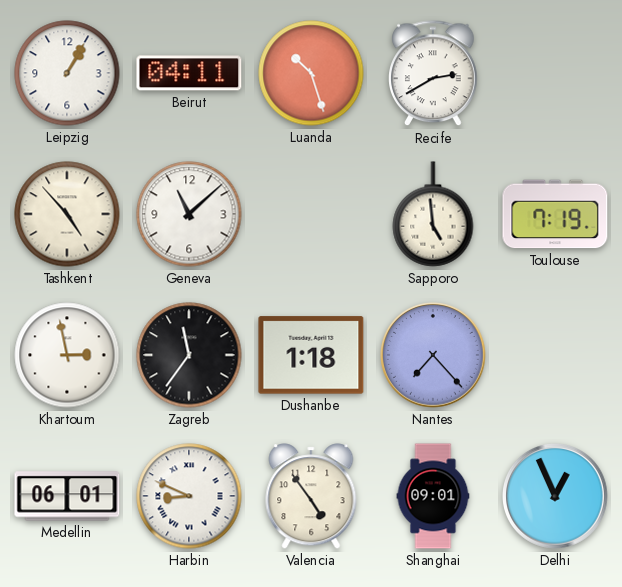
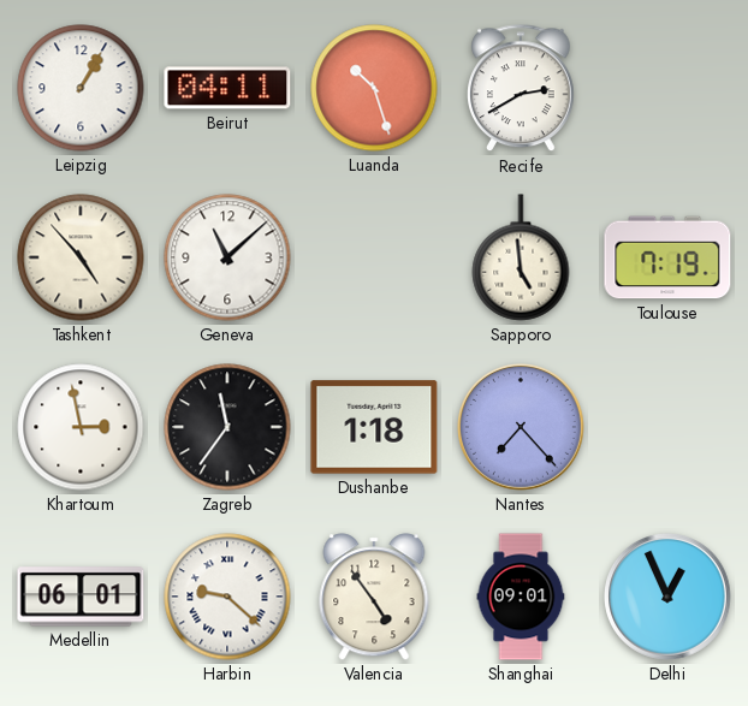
Harbin: 8:49 -> 9:22
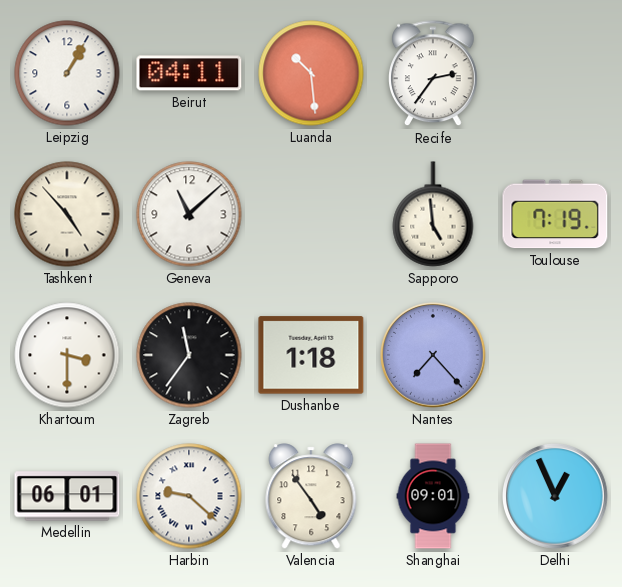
Luanda: 10:27 -> 10:29
Recife: 2:40 -> 2:36
Khartoum: 2:58 -> 3:30
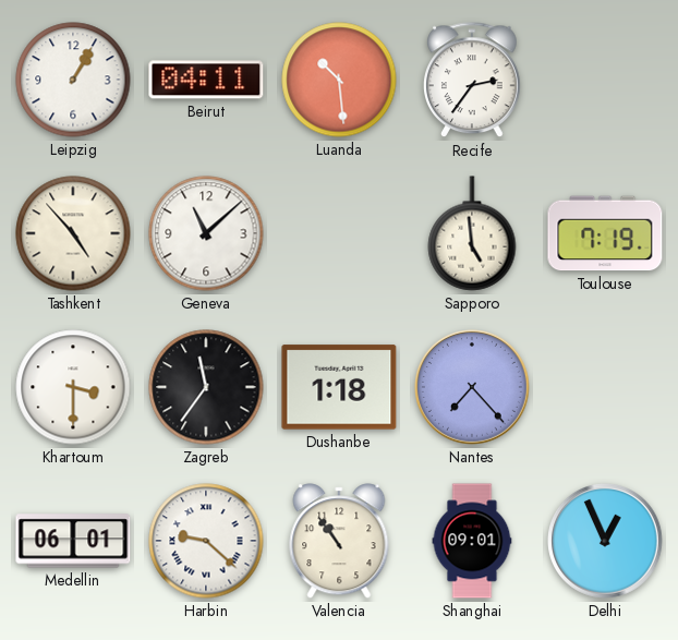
Valencia: 4:54 -> 10:54
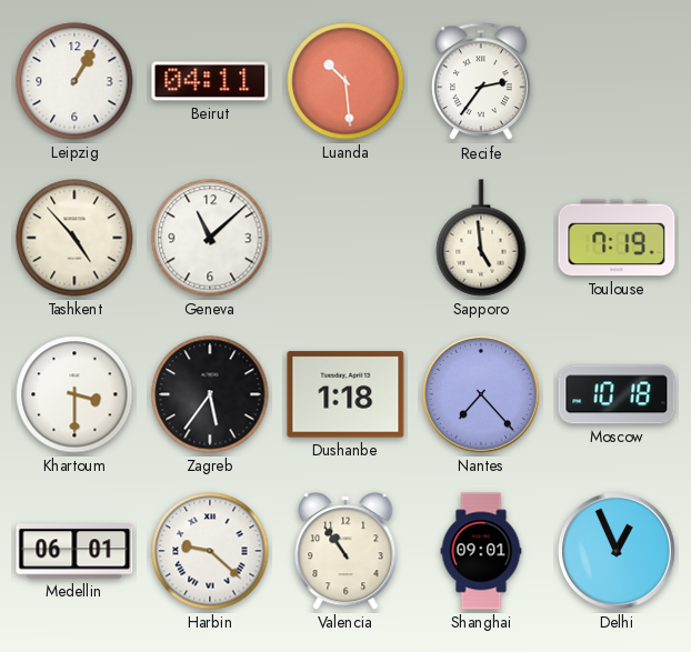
Zagreb: 11:36 -> 5:36
Moscow: none -> 10:18
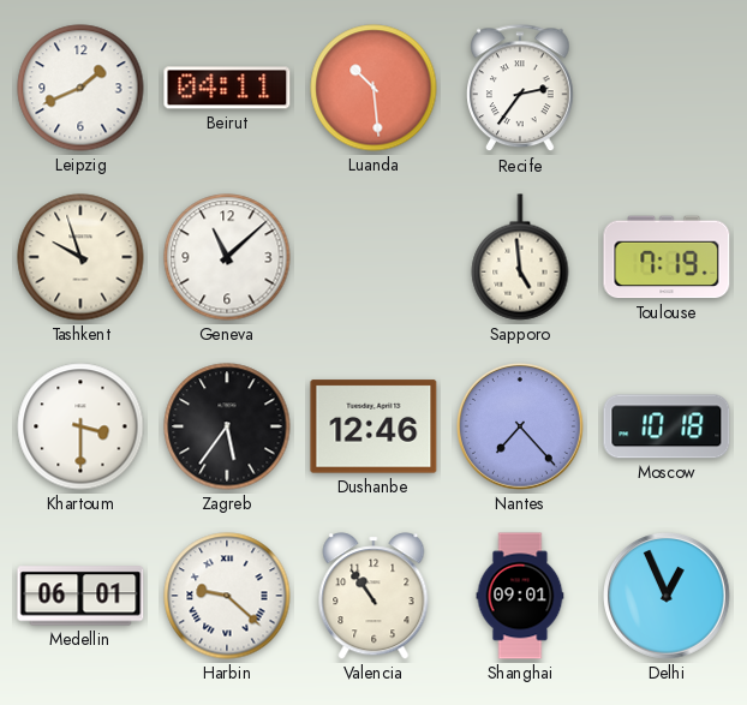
Leipzig: 1:05 -> 1:41
Tashkent: 4:53 -> 9:57
Dushanbe: 1:18 -> 12:46
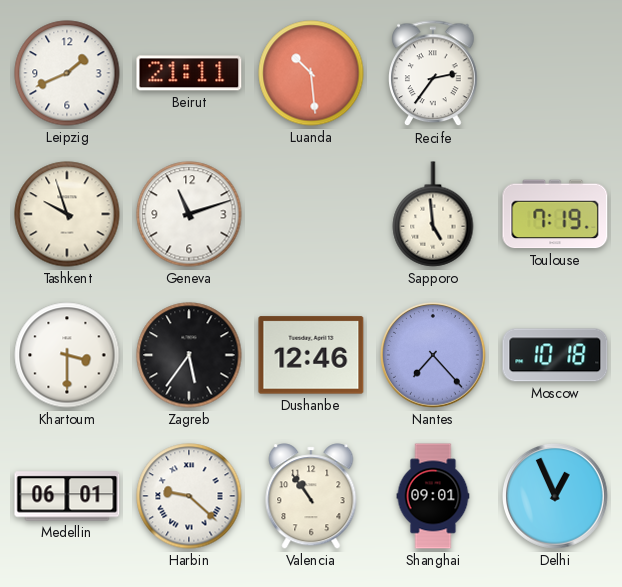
Beirut: 04:11 -> 21:11
Geneva: 11:08 -> 11:12
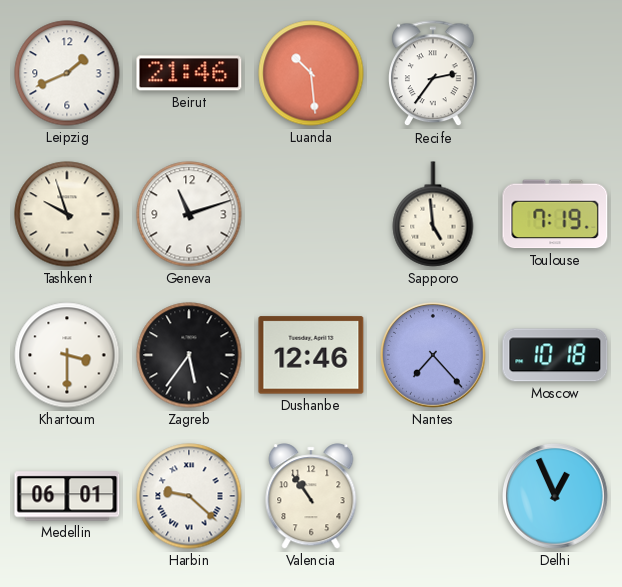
Beirut: 21:11 -> 21:46
Shanghai: 09:01 -> none
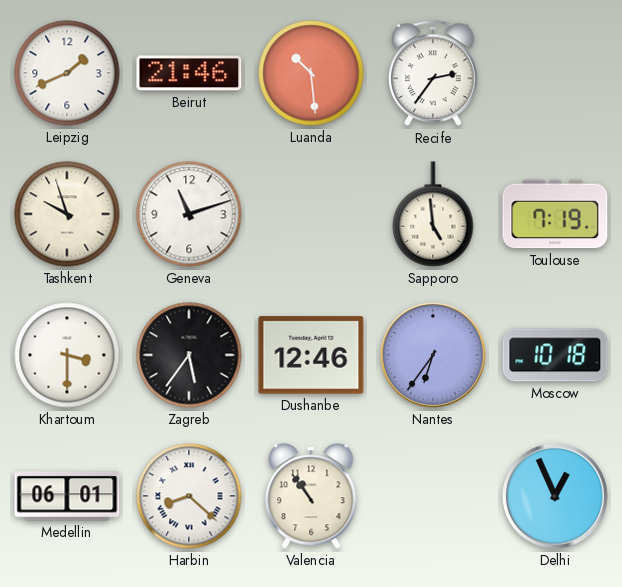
Nantes: 7:23 -> 6:36
Harbin: 9:22 -> 8:22
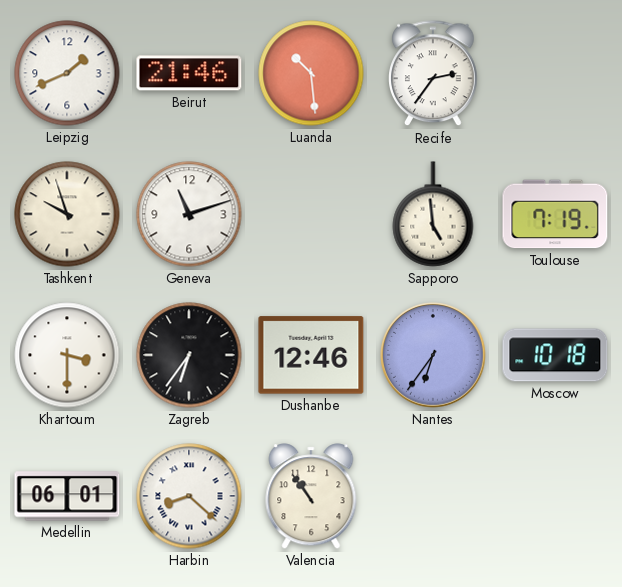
Zagreb: 5:36 -> 6:36
Delhi: 12:56 -> none
